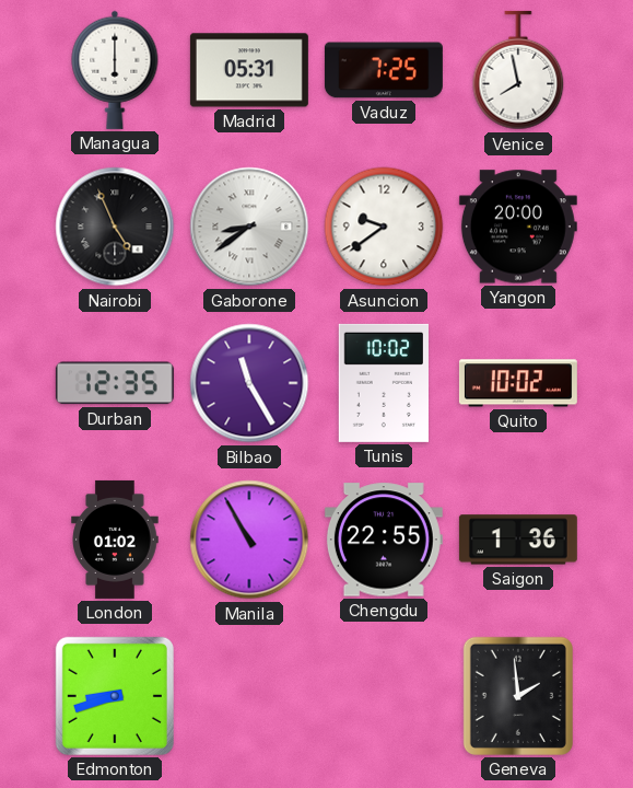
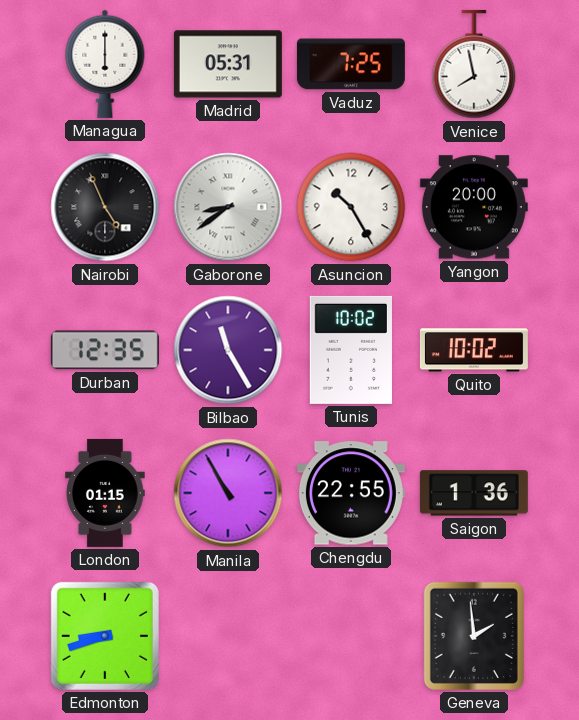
Asuncion: 9:39 -> 10:25
London: 01:02 -> 01:15
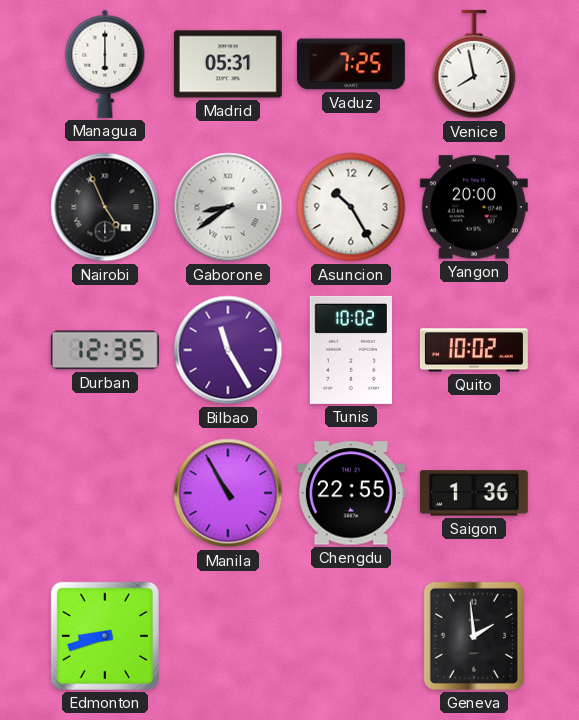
London: 01:15 -> none
